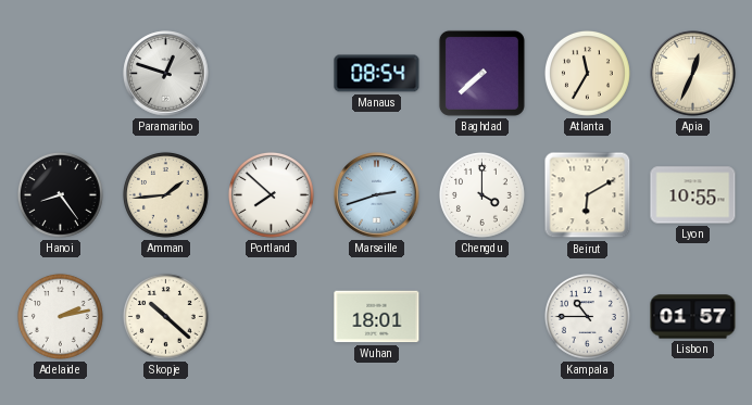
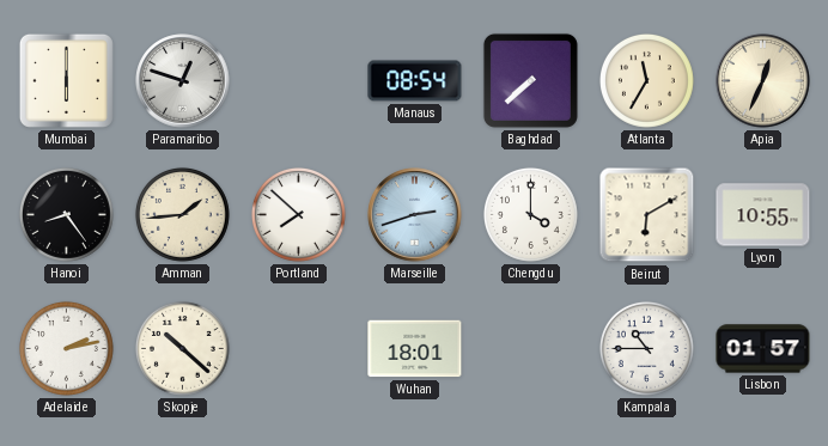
Mumbai: none -> 6:00
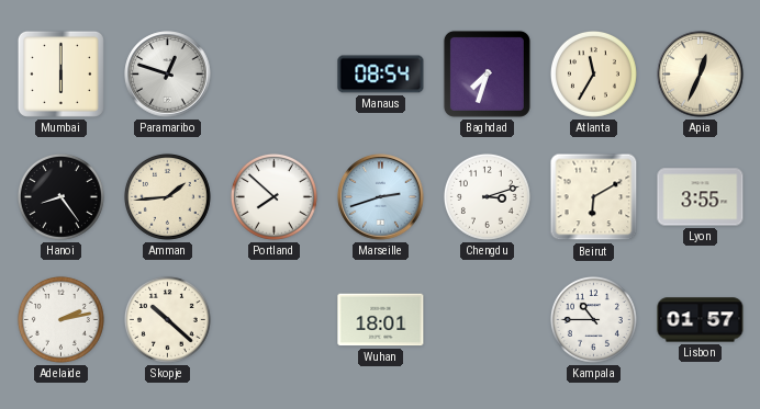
Baghdad: 7:38 -> 7:33
Chengdu: 4:00 -> 3:12
Lyon: 10:55 -> 3:55
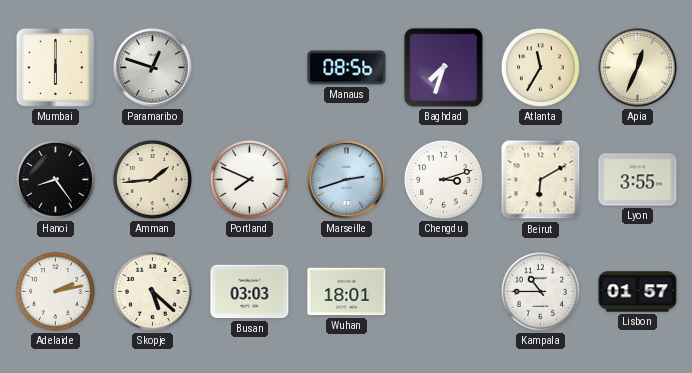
Manaus: 08:54 -> 08:56
Portland: 7:52 -> 7:49
Skopje: 10:22 -> 5:22
Busan: none -> 03:03
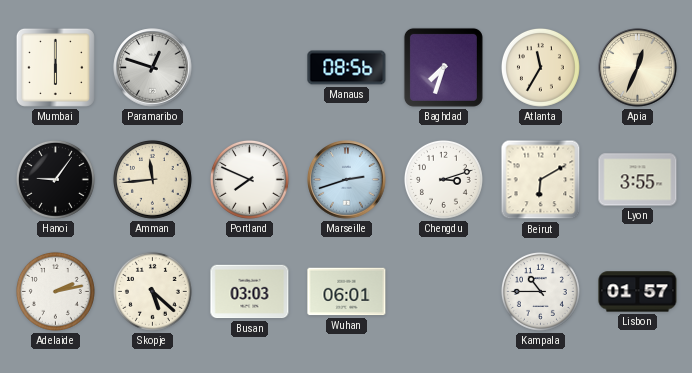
Hanoi: 8:24 -> 9:06
Amman: 1:44 -> 11:44
Wuhan: 18:01 -> 06:01
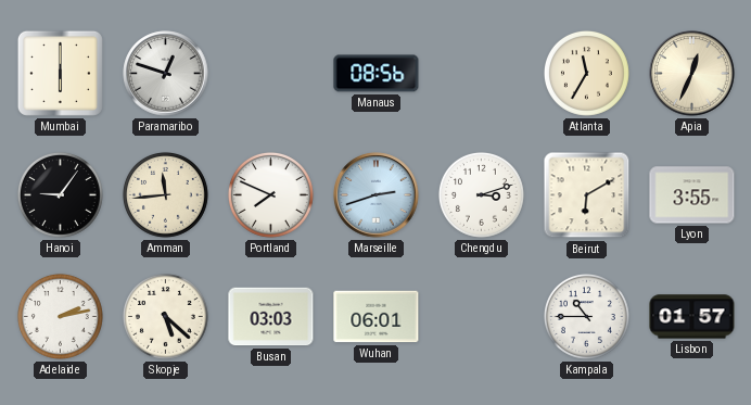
Baghdad: 7:33 -> none
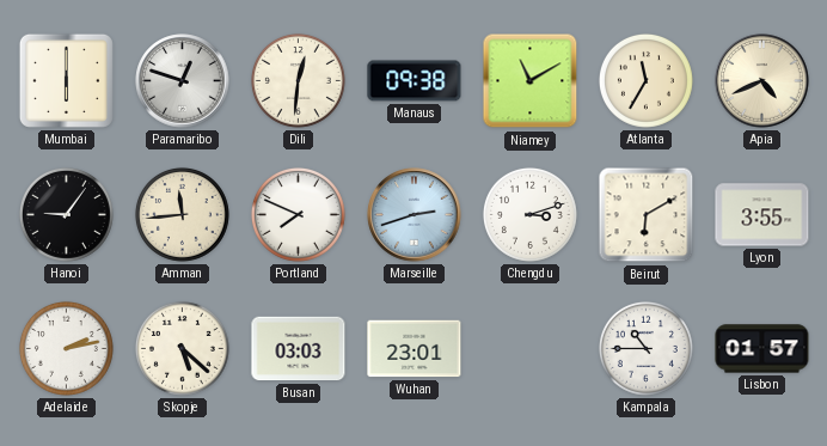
Dili: none -> 12:31
Manaus: 08:56 -> 09:38
Niamey: none -> 11:10
Apia: 12:34 -> 4:41
Wuhan: 06:01 -> 23:01
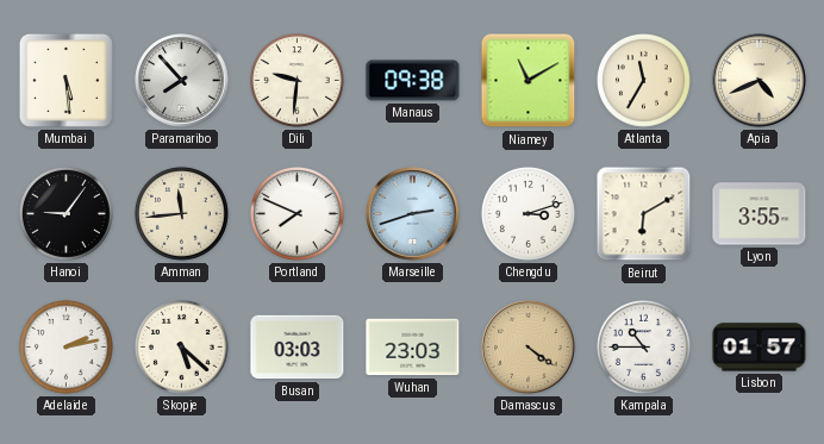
Mumbai: 6:00 -> 5:29
Paramaribo: 12:48 -> 7:53
Dili: 12:31 -> 9:31
Wuhan: 23:01 -> 23:03
Damascus: none -> 4:21
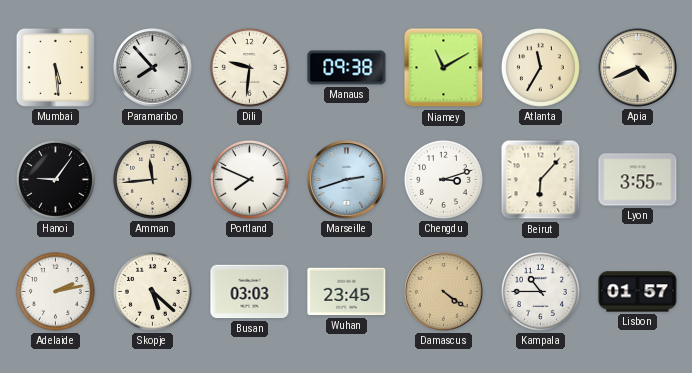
Beirut: 6:10 -> 6:07
Wuhan: 23:03 -> 23:45
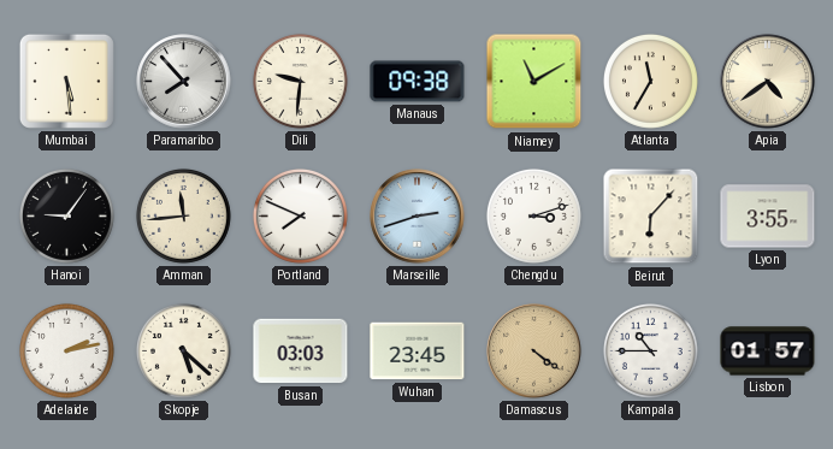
Apia: 4:41 -> 4:39
